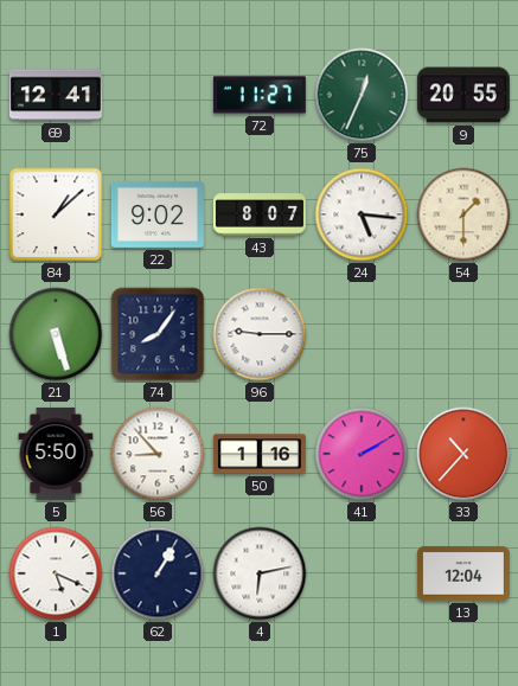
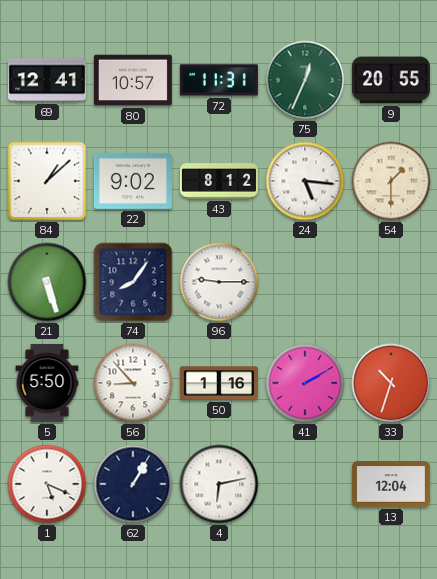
80: none -> 10:57
72: 11:27 -> 11:31
43: 8:07 -> 8:12
33: 10:37 -> 10:33
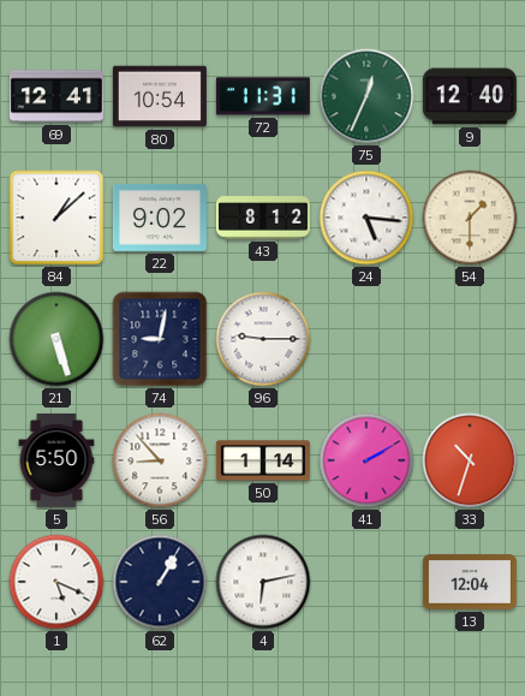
80: 10:57 -> 10:54
9: 20:55 -> 12:40
74: 8:06 -> 9:02
50: 1:16 -> 1:14
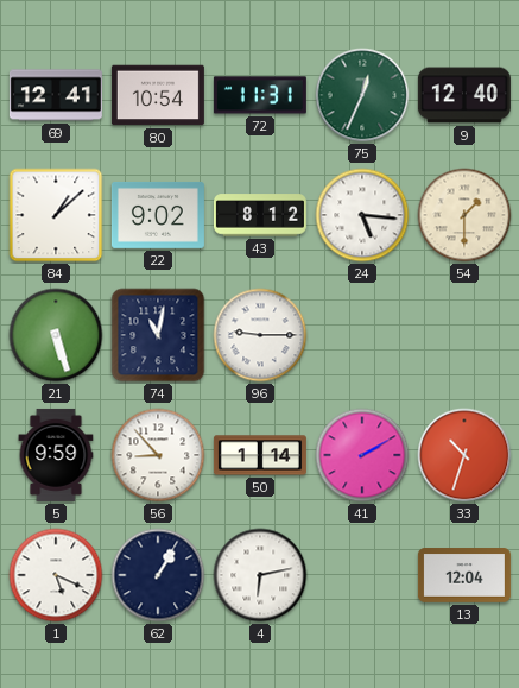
74: 9:02 -> 11:02
5: 5:50 -> 9:59
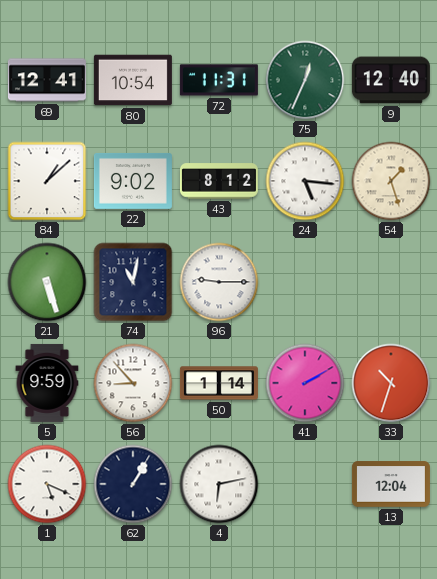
54: 1:30 -> 1:27
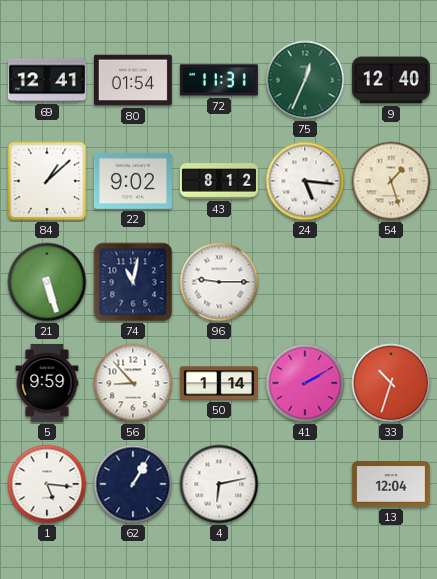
80: 10:54 -> 01:54
1: 5:19 -> 5:16
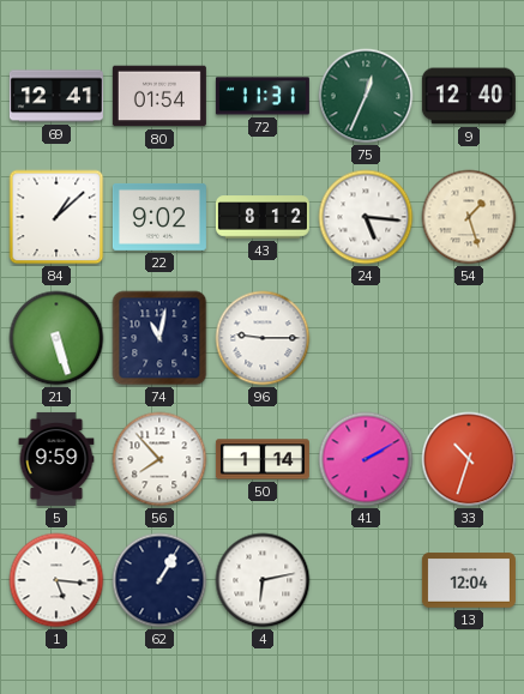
56: 8:53 -> 7:53
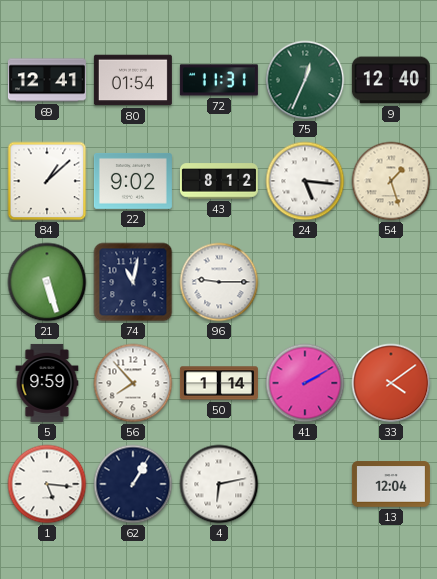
33: 10:33 -> 4:09
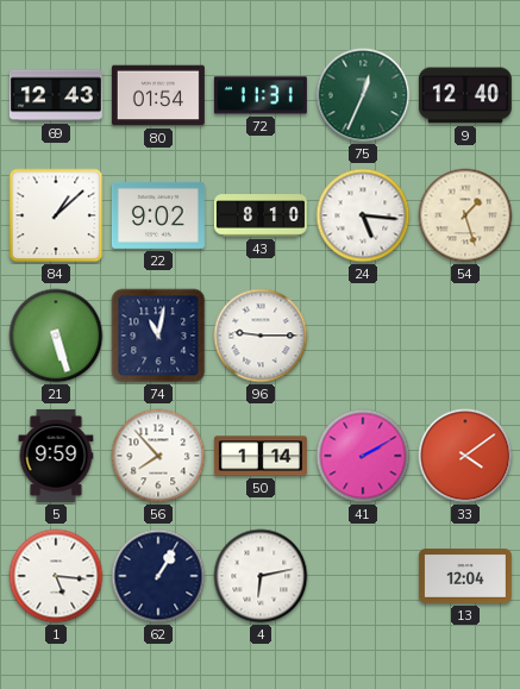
69: 12:41 -> 12:43
43: 8:12 -> 8:10
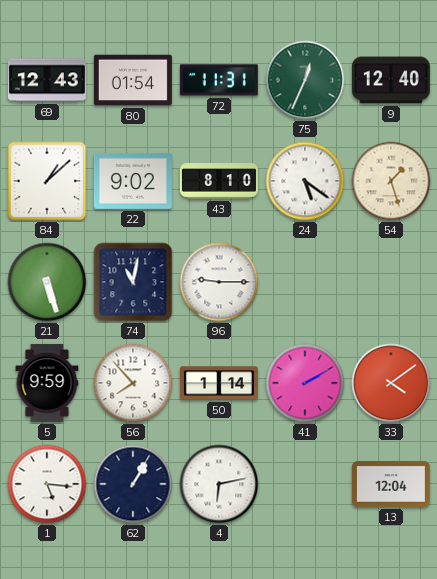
24: 5:16 -> 5:21
